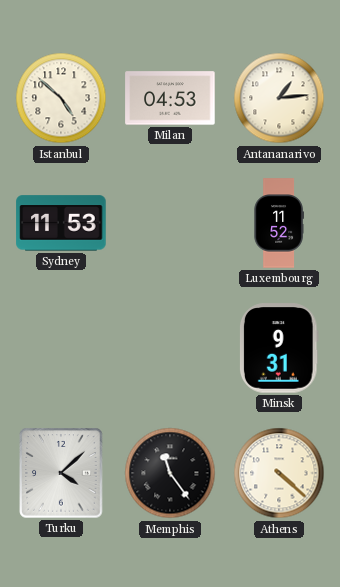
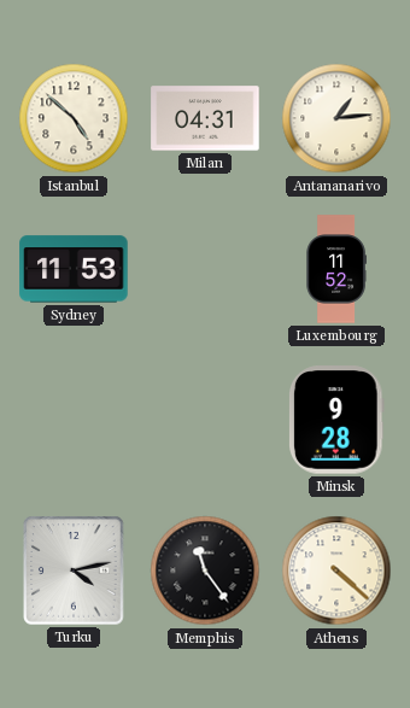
Milan: 04:53 -> 04:31
Minsk: 9:31 -> 9:28
Turku: 4:08 -> 4:13
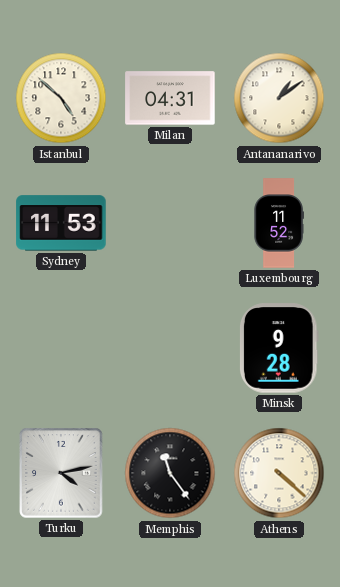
Antananarivo: 1:14 -> 1:09
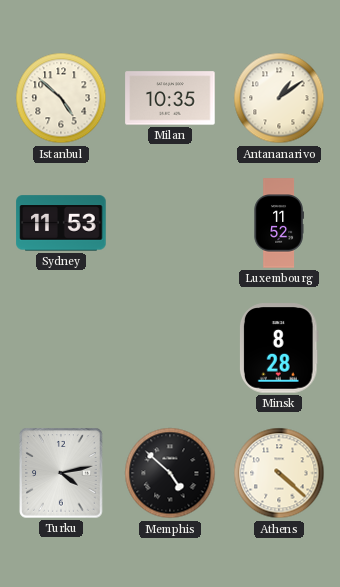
Milan: 04:31 -> 10:35
Minsk: 9:28 -> 8:28
Memphis: 11:24 -> 4:52
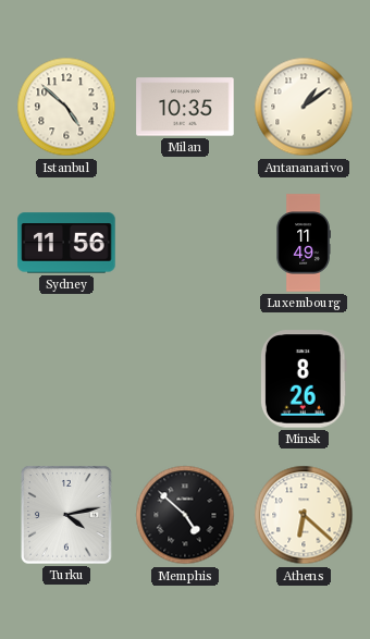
Sydney: 11:53 -> 11:56
Luxembourg: 11:52 -> 11:49
Minsk: 8:28 -> 8:26
Athens: 4:22 -> 6:22
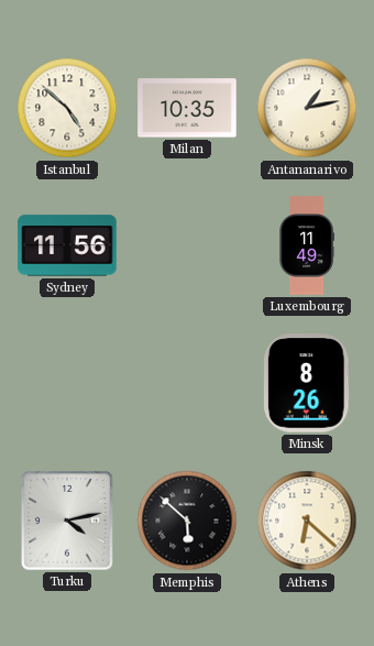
Antananarivo: 1:09 -> 1:13
Memphis: 4:52 -> 5:52
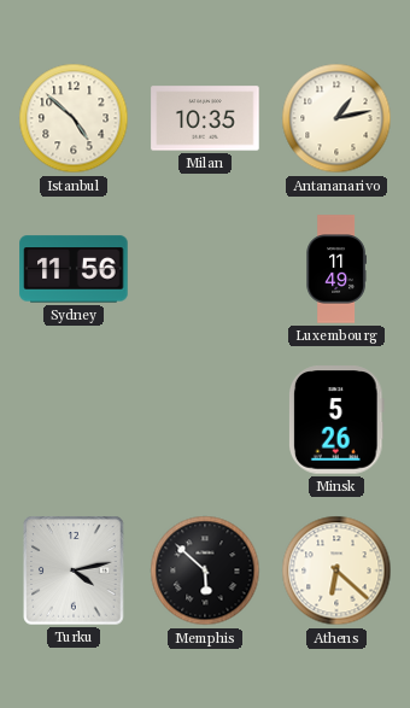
Minsk: 8:26 -> 5:26
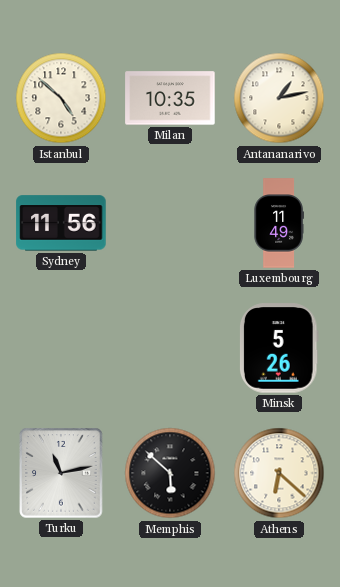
Turku: 4:13 -> 11:13
